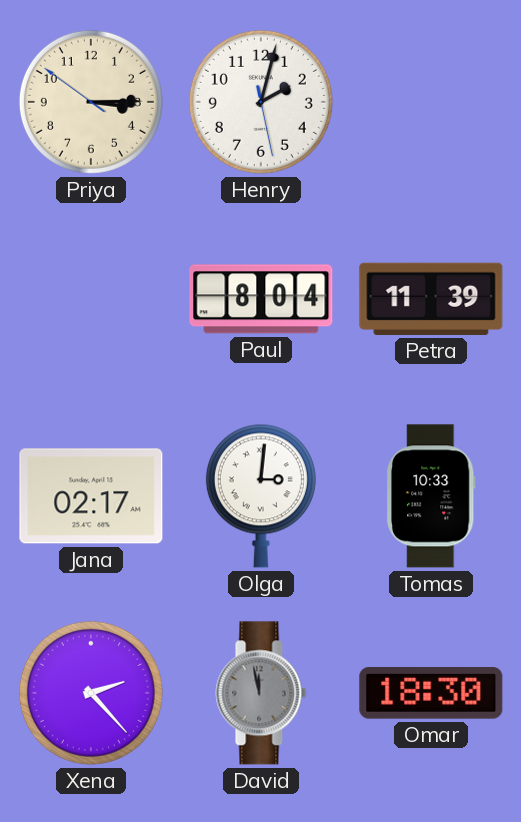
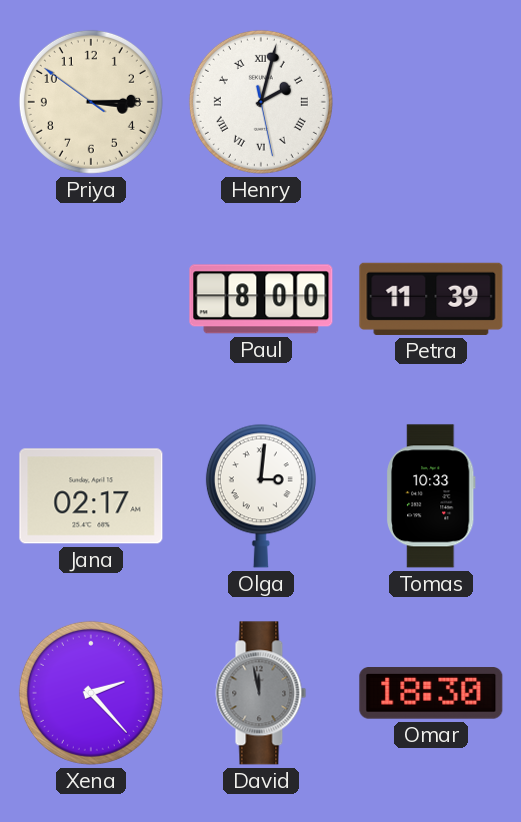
Henry numerals: Arabic -> Roman
Paul: 8:04 -> 8:00
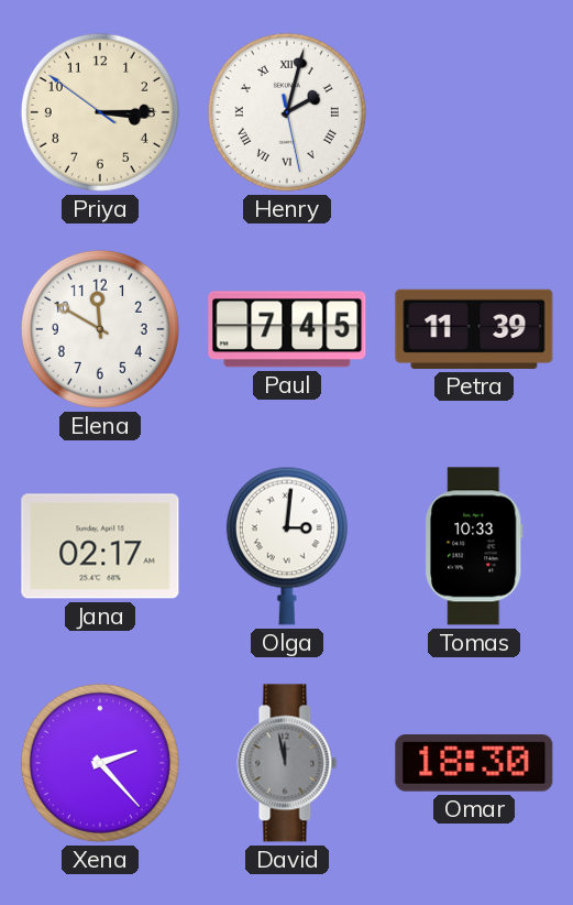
Elena: none -> 11:50
Paul: 8:00 -> 7:45
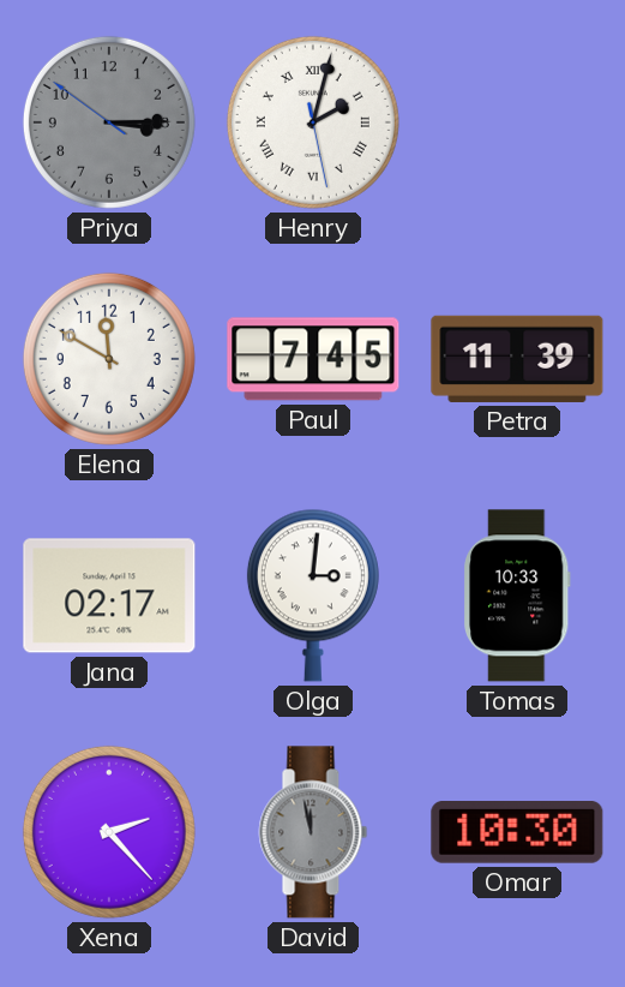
Priya dial: cream -> grey
Omar: 18:30 -> 10:30
